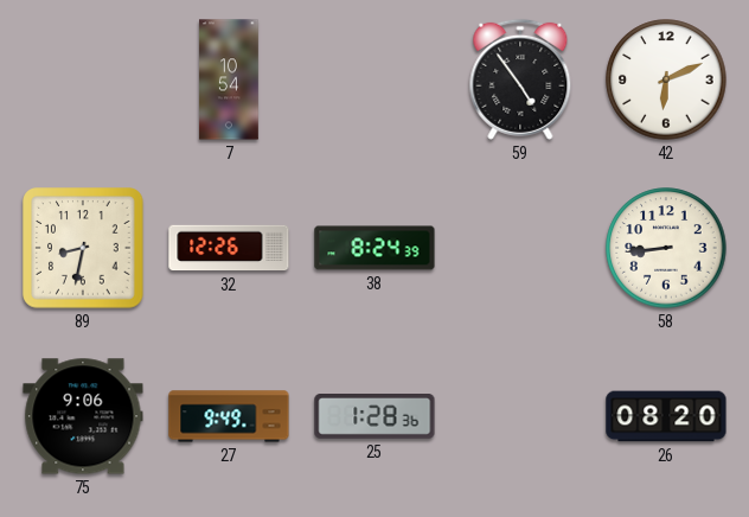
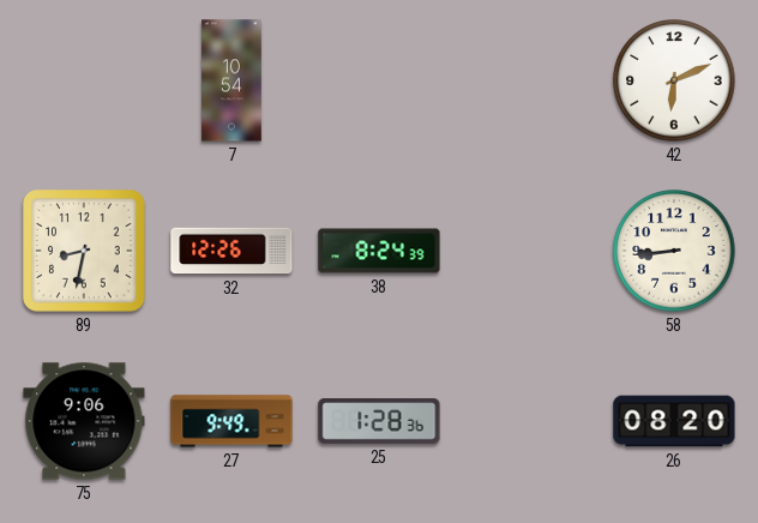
59: 4:54 -> none
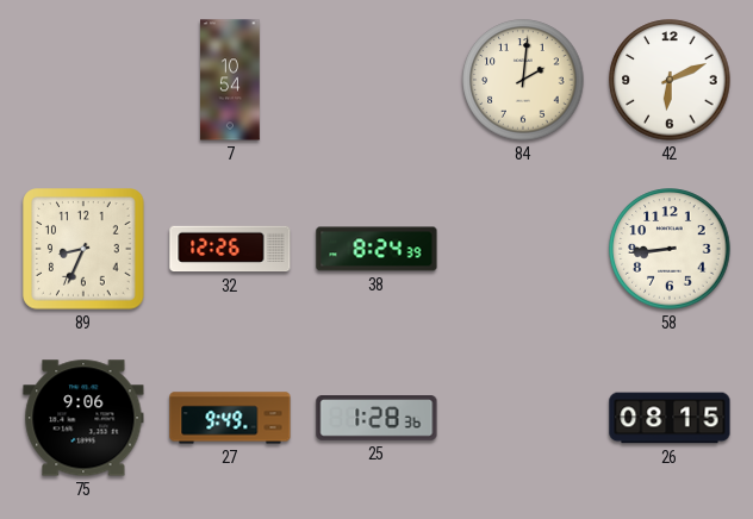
84: none -> 2:01
89: 8:32 -> 8:34
26: 08:20 -> 08:15
